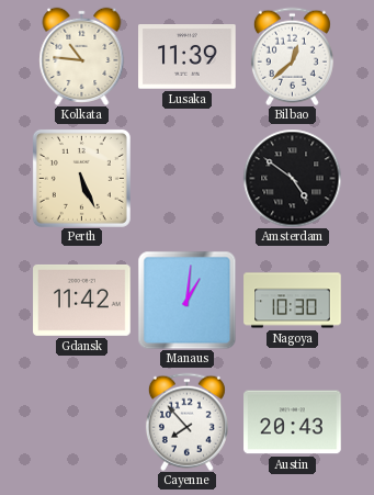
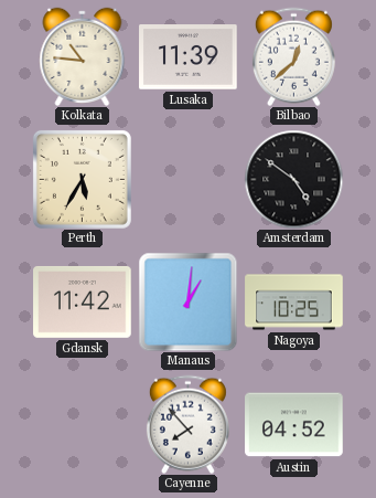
Perth: 5:26 -> 5:35
Nagoya: 10:30 -> 10:25
Austin: 20:43 -> 04:52
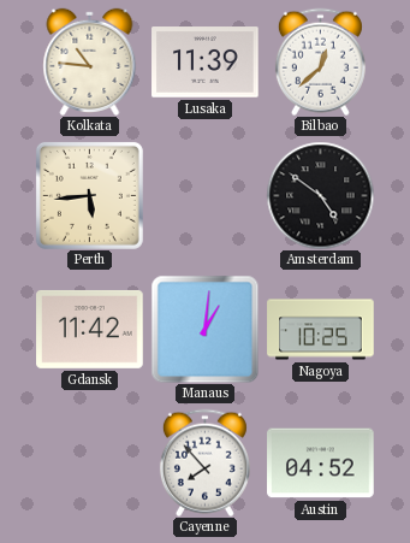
Perth: 5:35 -> 5:44
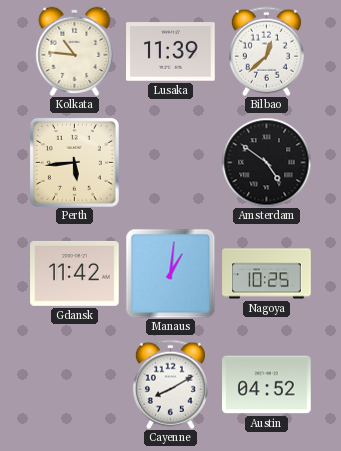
Cayenne: 7:53 -> 8:10
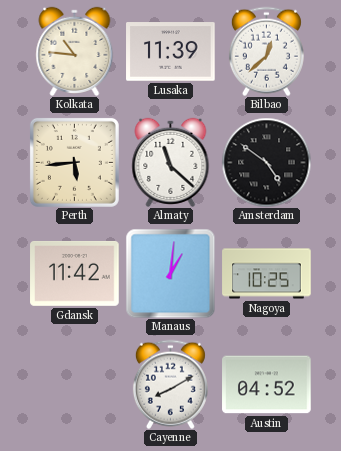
Almaty: none -> 11:22
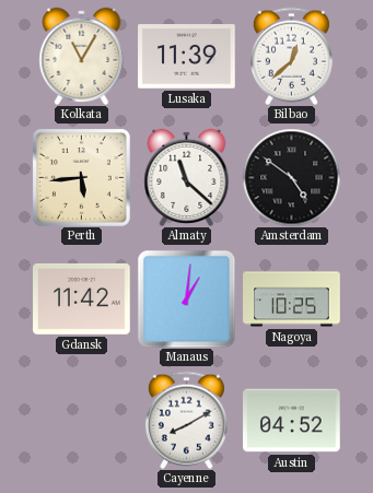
Kolkata: 10:46 -> 11:05
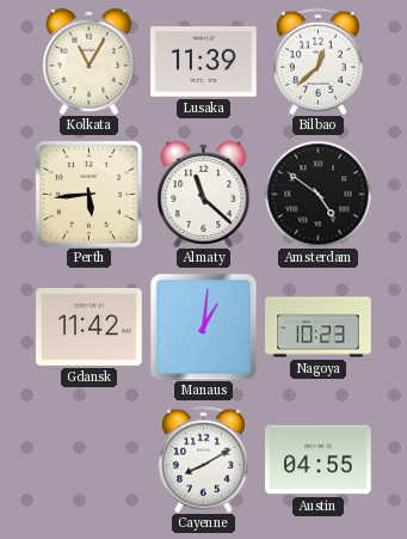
Nagoya: 10:25 -> 10:23
Austin: 04:52 -> 04:55
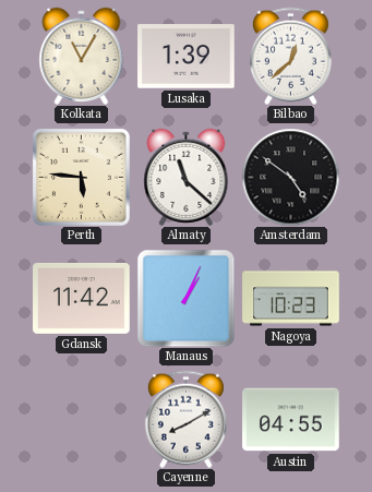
Lusaka: 11:39 -> 1:39
Perth: 5:44 -> 5:46
Manaus: 1:01 -> 1:04
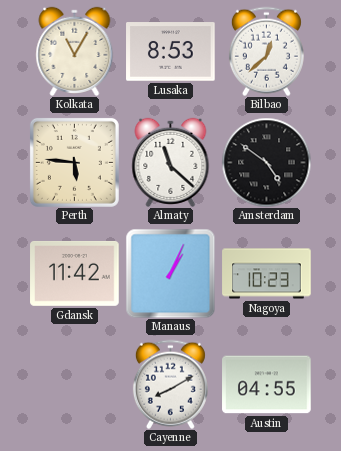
Lusaka: 1:39 -> 8:53
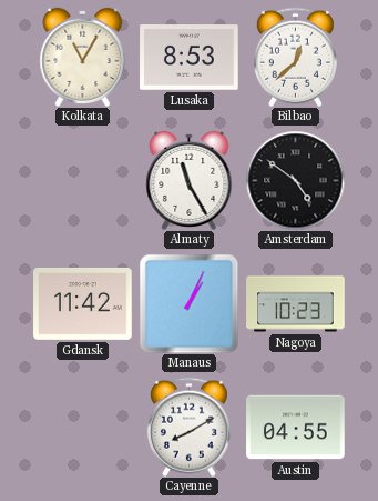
Perth: 5:46 -> none
Almaty: 11:22 -> 11:25
